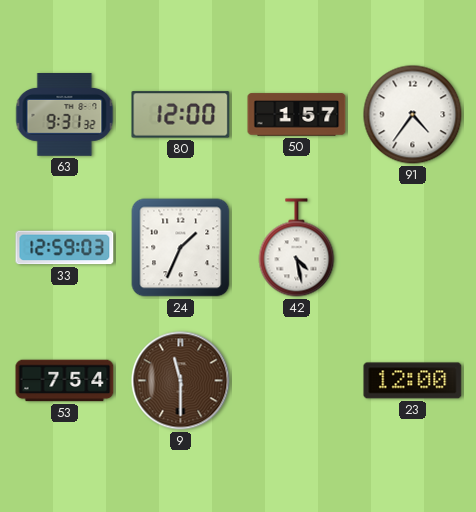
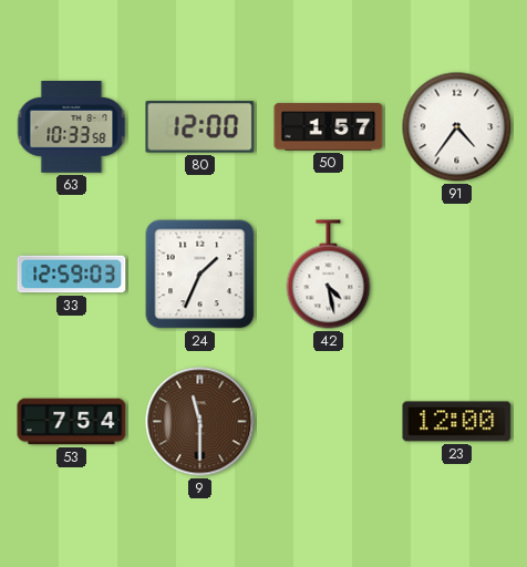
63: 9:31 -> 10:33
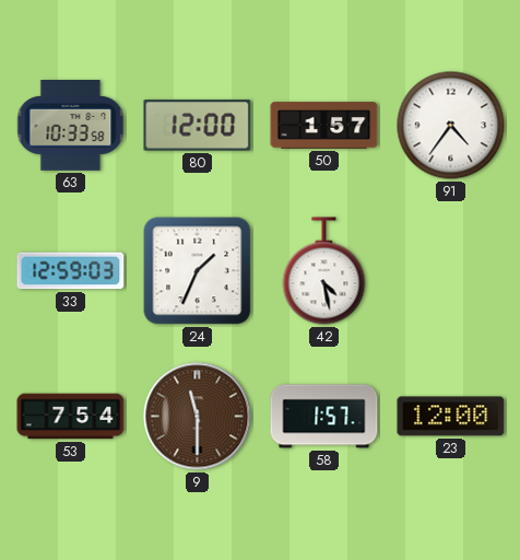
58: none -> 1:57
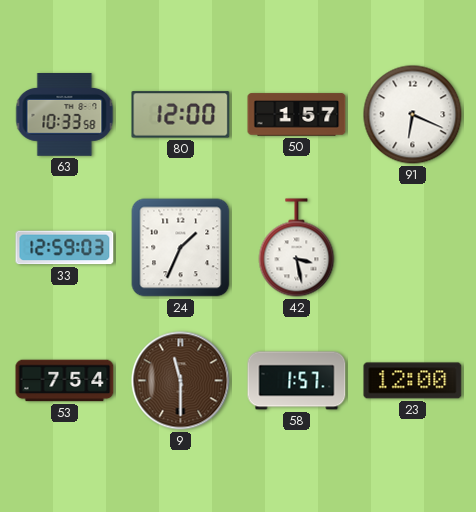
91: 4:36 -> 6:19
42: 4:28 -> 3:28
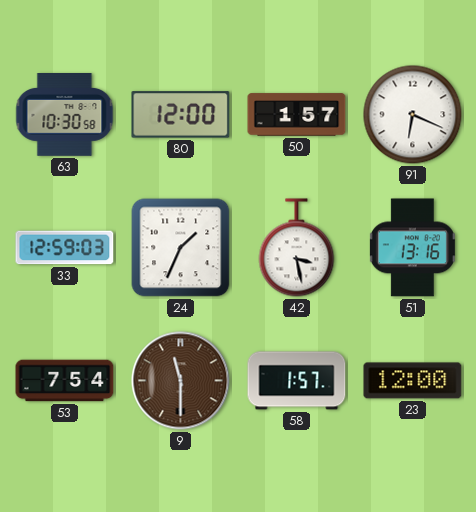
63: 10:33 -> 10:30
51: none -> 13:16
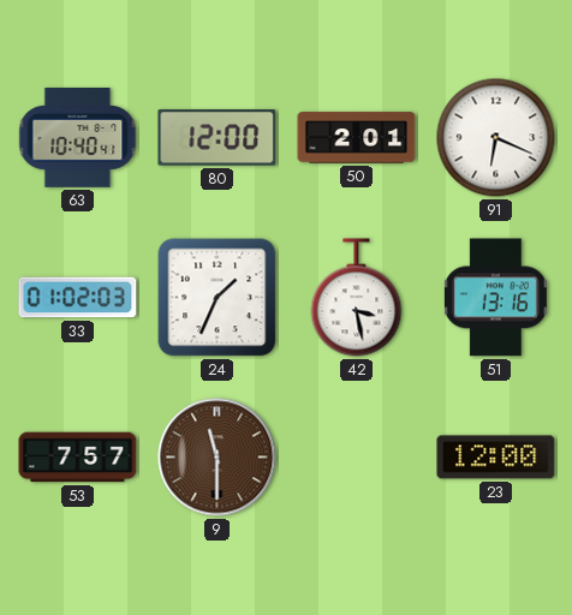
63: 10:30 -> 10:40
50: 1:57 -> 2:01
33: 12:59 -> 01:02
53: 7:54 -> 7:57
58: 1:57 -> none
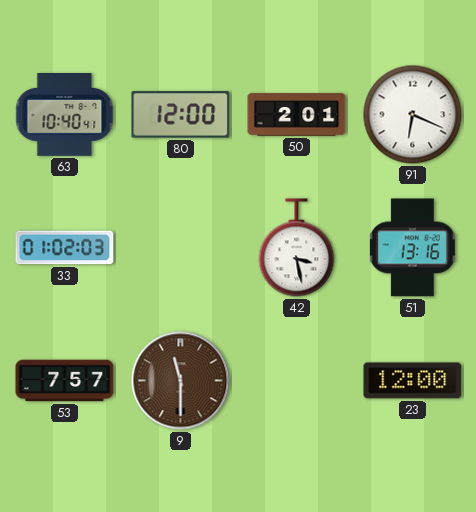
24: 1:34 -> none
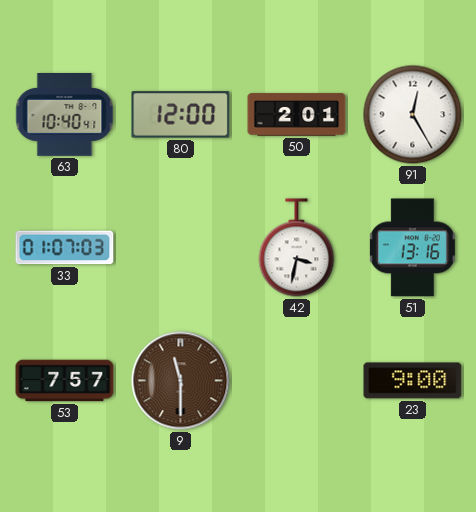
91: 6:19 -> 12:25
33: 01:02 -> 01:07
42: 3:28 -> 3:32
23: 12:00 -> 9:00
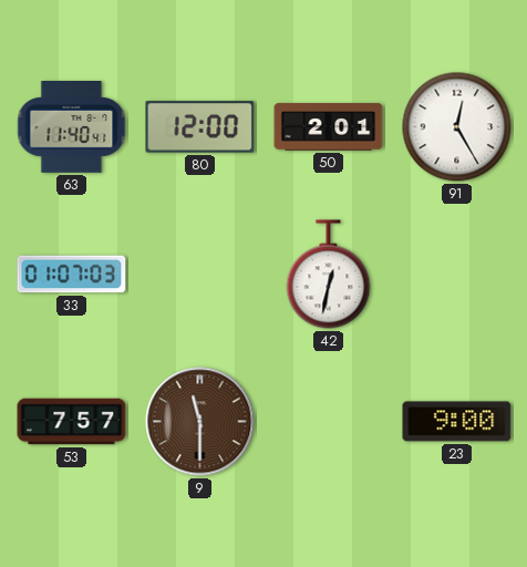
63: 10:40 -> 11:40
42: 3:32 -> 12:32
51: 13:16 -> none
